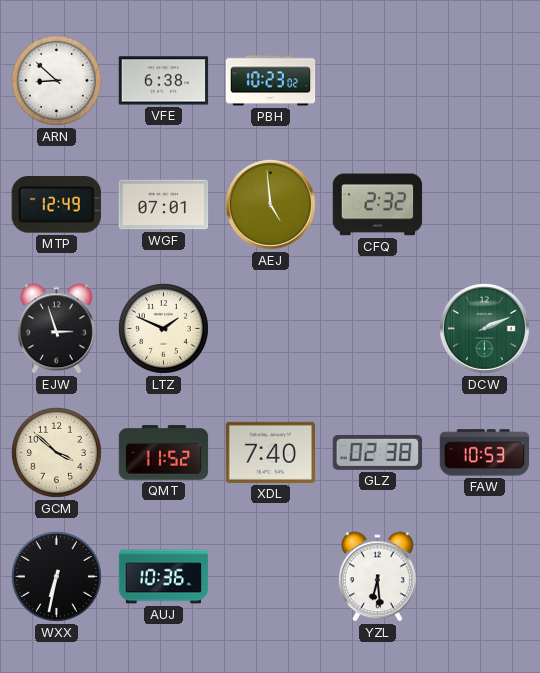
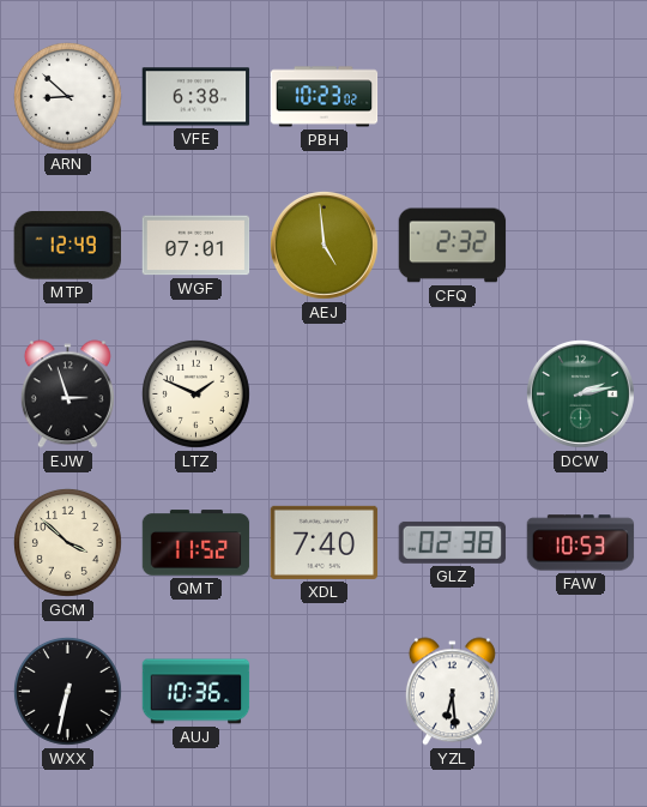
DCW: 2:11 -> 2:13
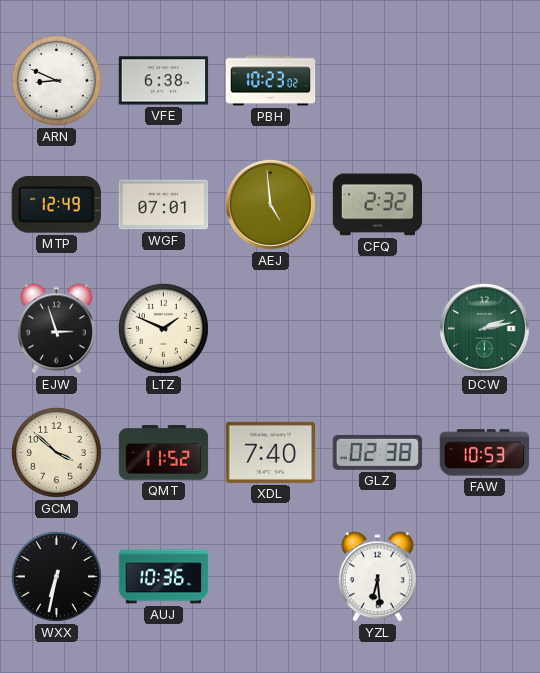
ARN: 8:52 -> 8:49
